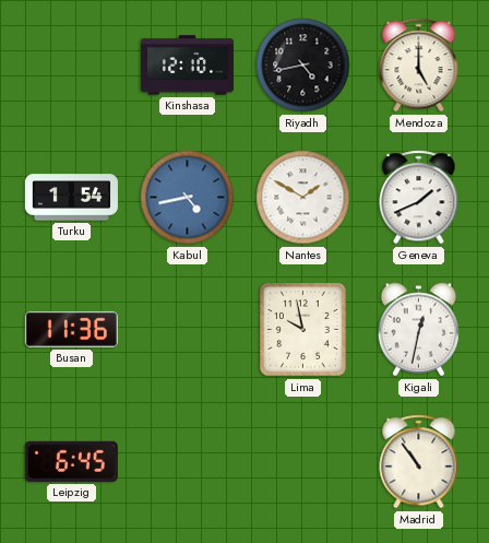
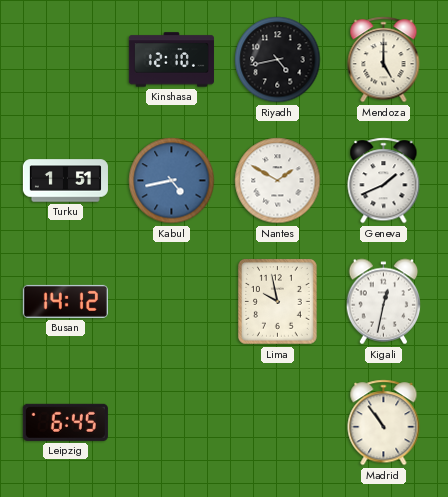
Turku: 1:54 -> 1:51
Busan: 11:36 -> 14:12
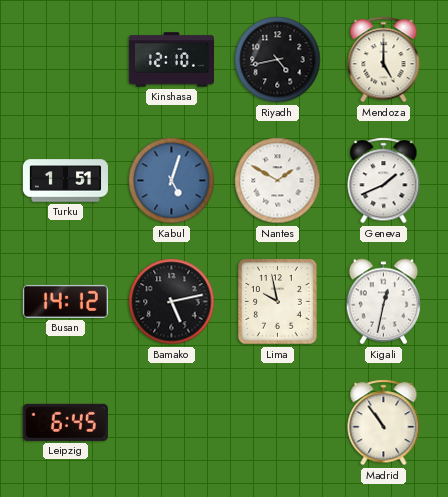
Kabul: 4:43 -> 5:03
Bamako: none -> 5:13
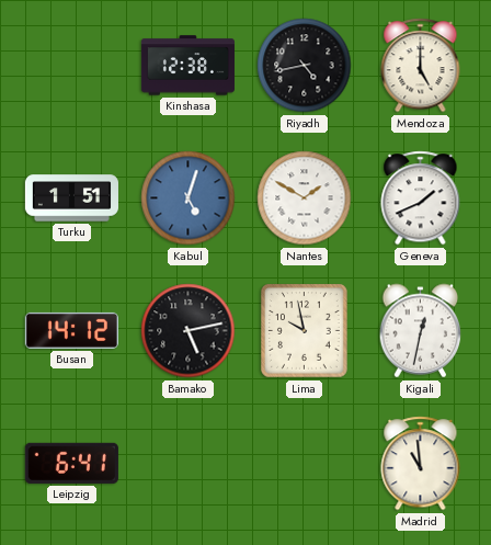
Kinshasa: 12:10 -> 12:38
Leipzig: 6:45 -> 6:41
Madrid: 10:54 -> 10:59
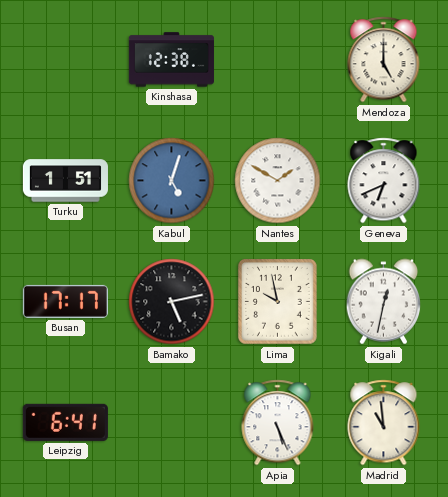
Riyadh: 4:43 -> none
Geneva: 1:41 -> 6:41
Busan: 14:12 -> 17:17
Apia: none -> 5:26
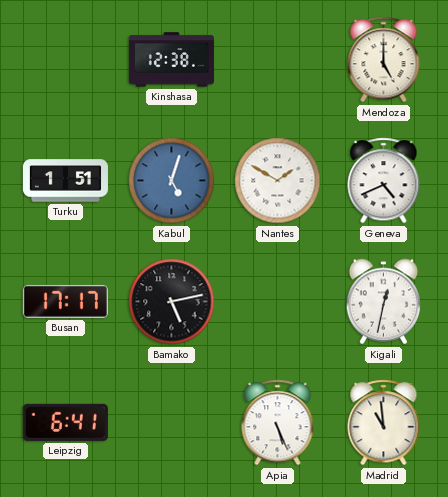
Geneva: 6:41 -> 4:41
Lima: 9:58 -> none
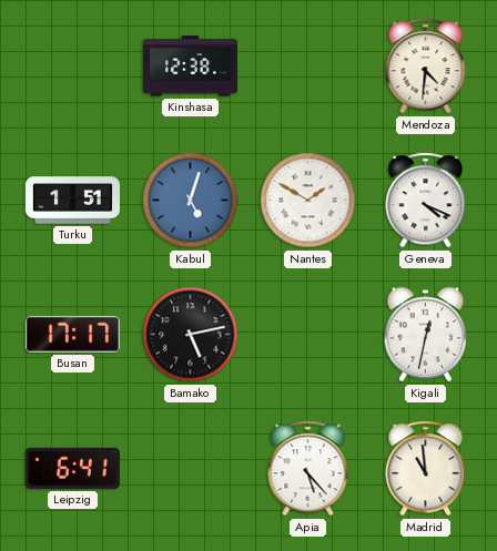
Mendoza: 5:00 -> 4:31
Geneva: 4:41 -> 4:19
Apia: 5:26 -> 5:23
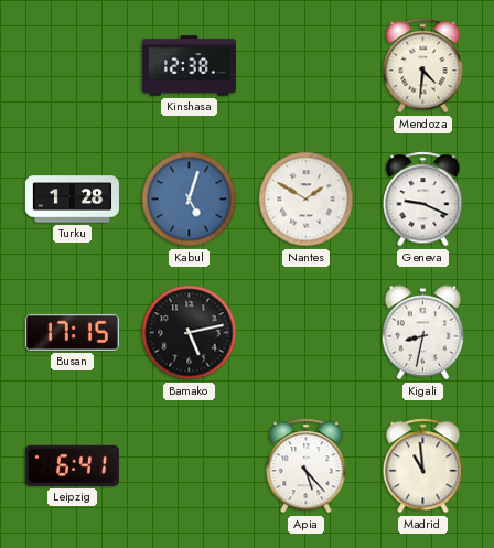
Turku: 1:51 -> 1:28
Geneva: 4:19 -> 9:19
Busan: 17:17 -> 17:15
Kigali: 12:32 -> 8:32
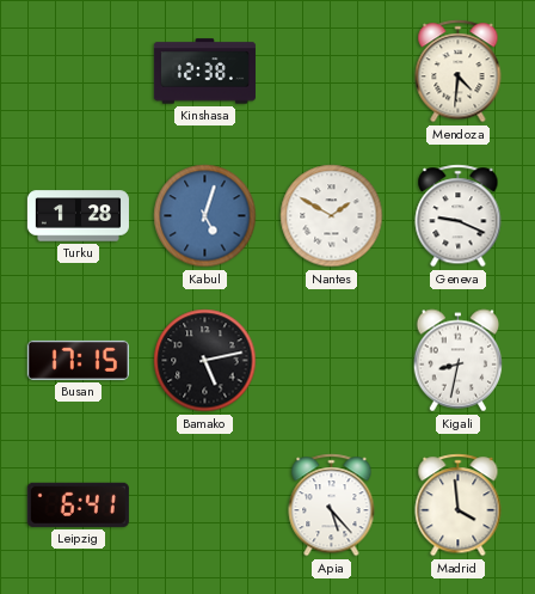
Madrid: 10:59 -> 3:59
